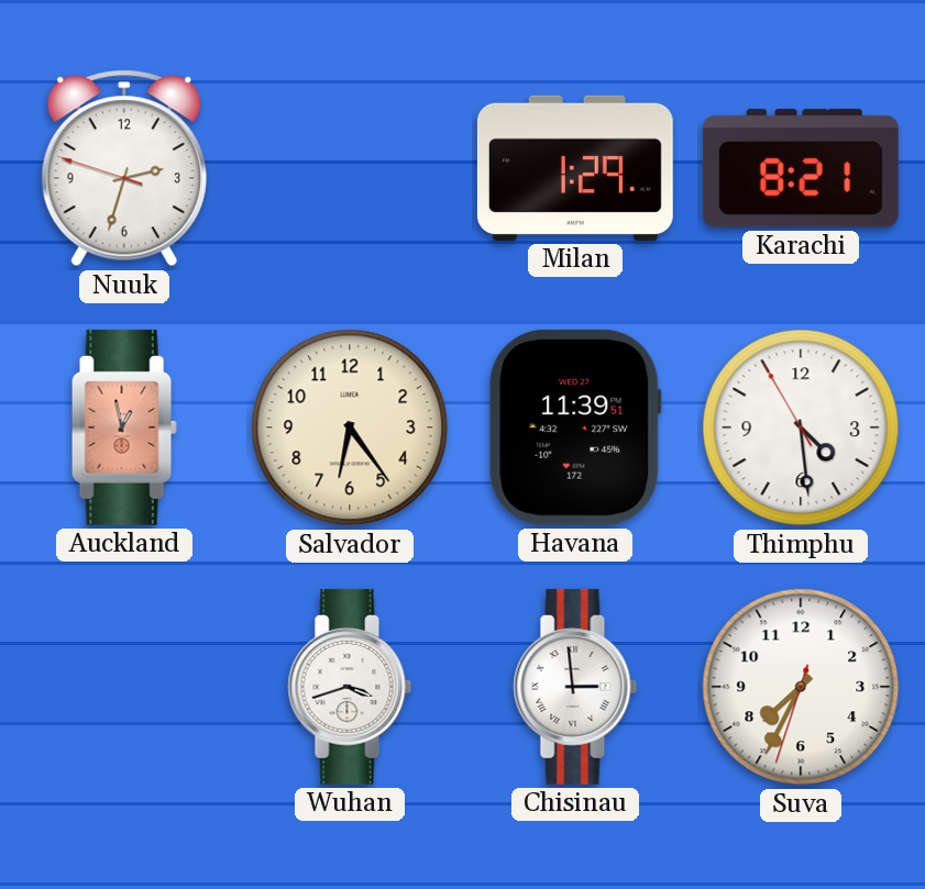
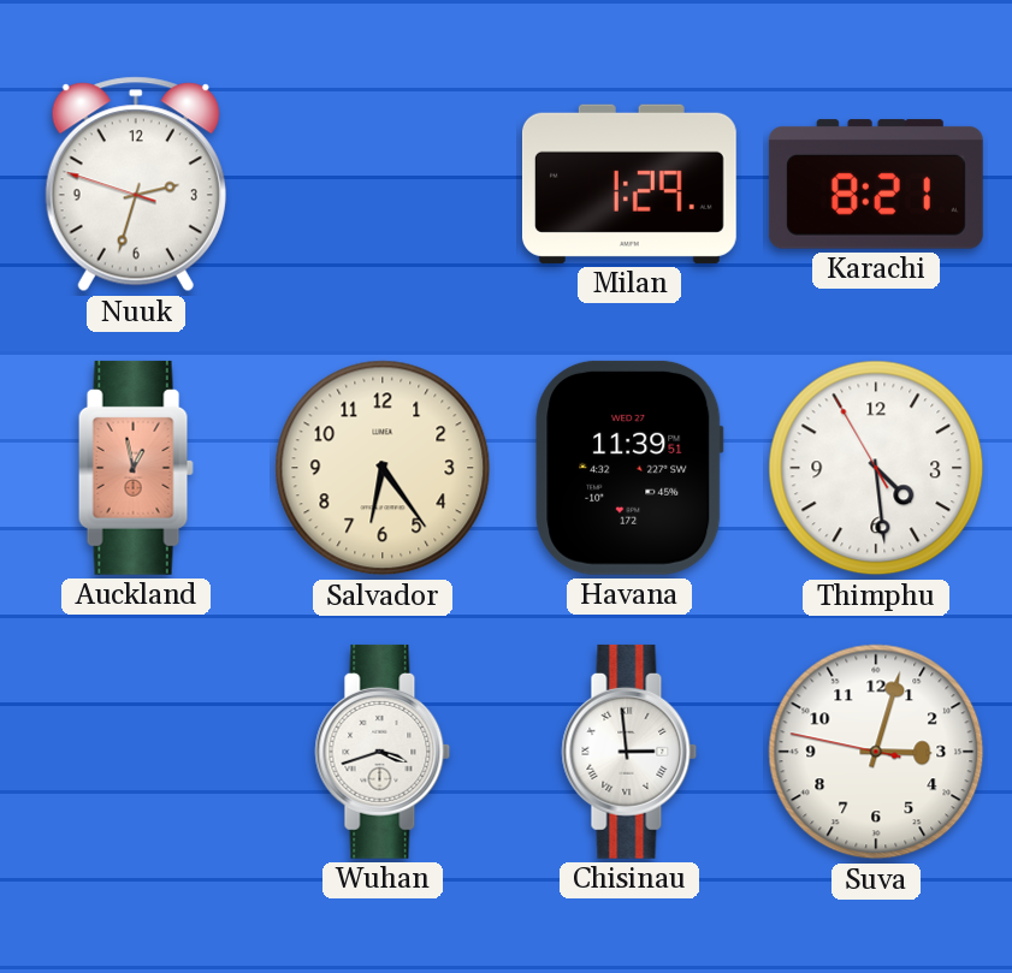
Suva: 7:34 -> 3:02
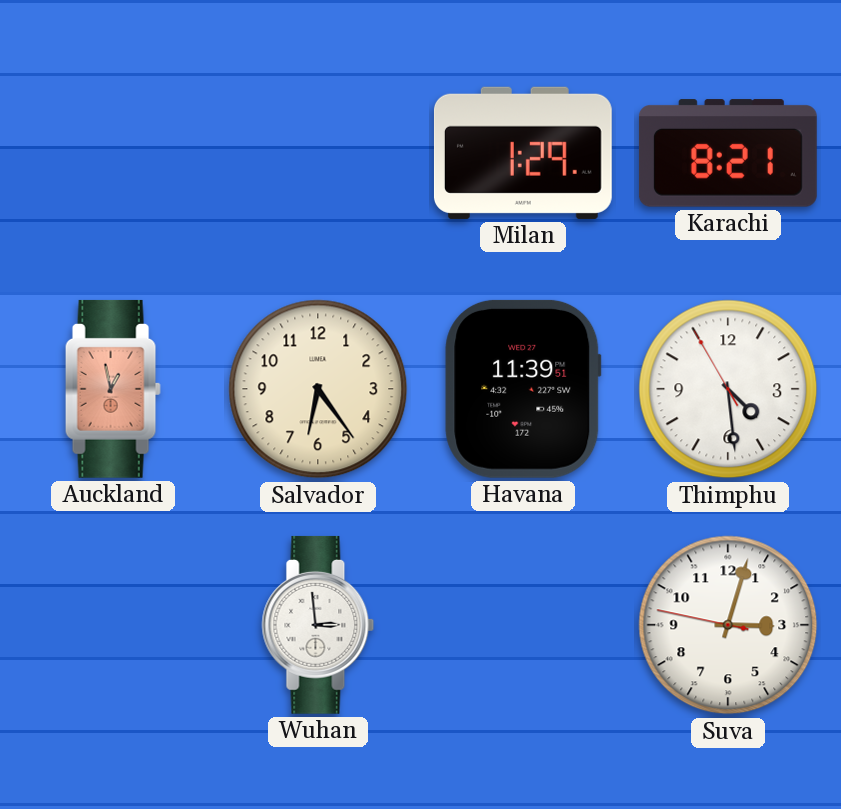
Nuuk: 2:32 -> none
Wuhan: 3:42 -> 2:59
Chisinau: 2:59 -> none
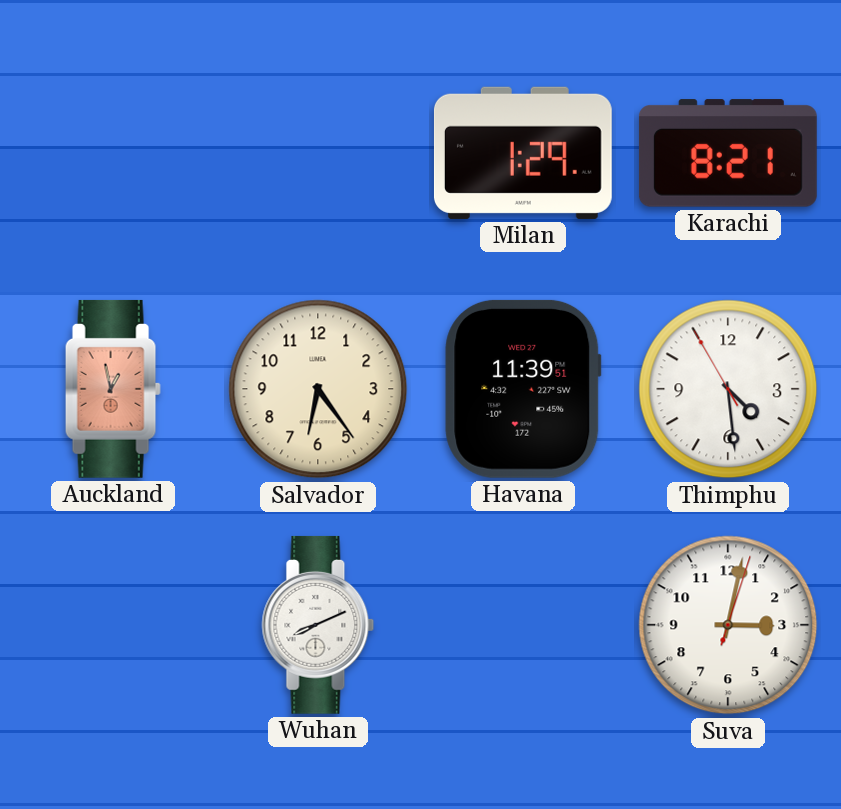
Wuhan: 2:59 -> 8:11
Suva: 3:02:47 -> 3:02:03
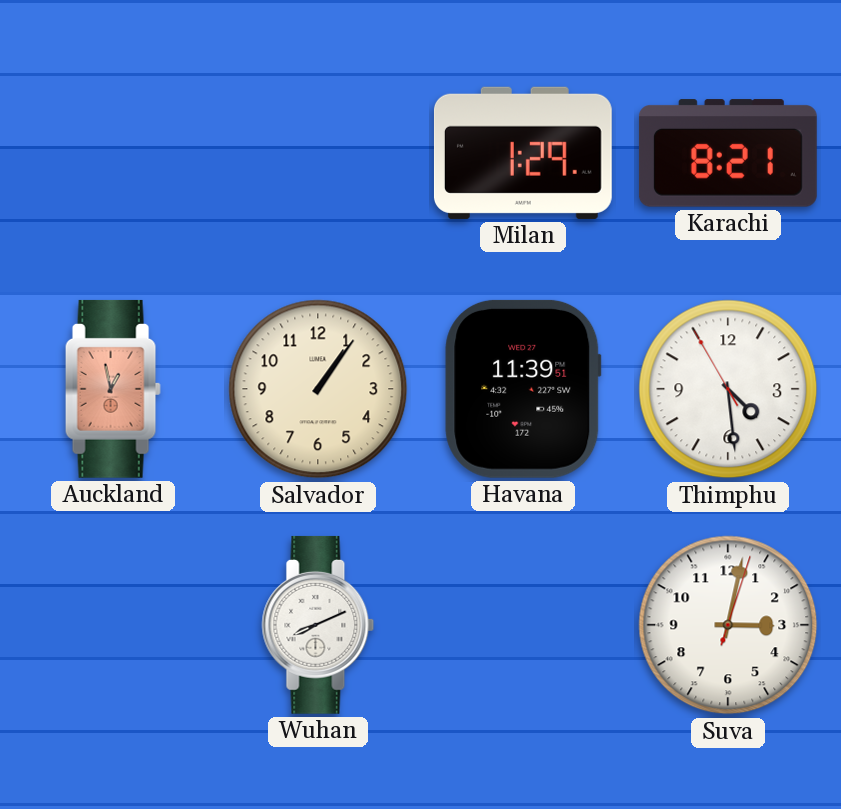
Salvador: 6:24 -> 1:06
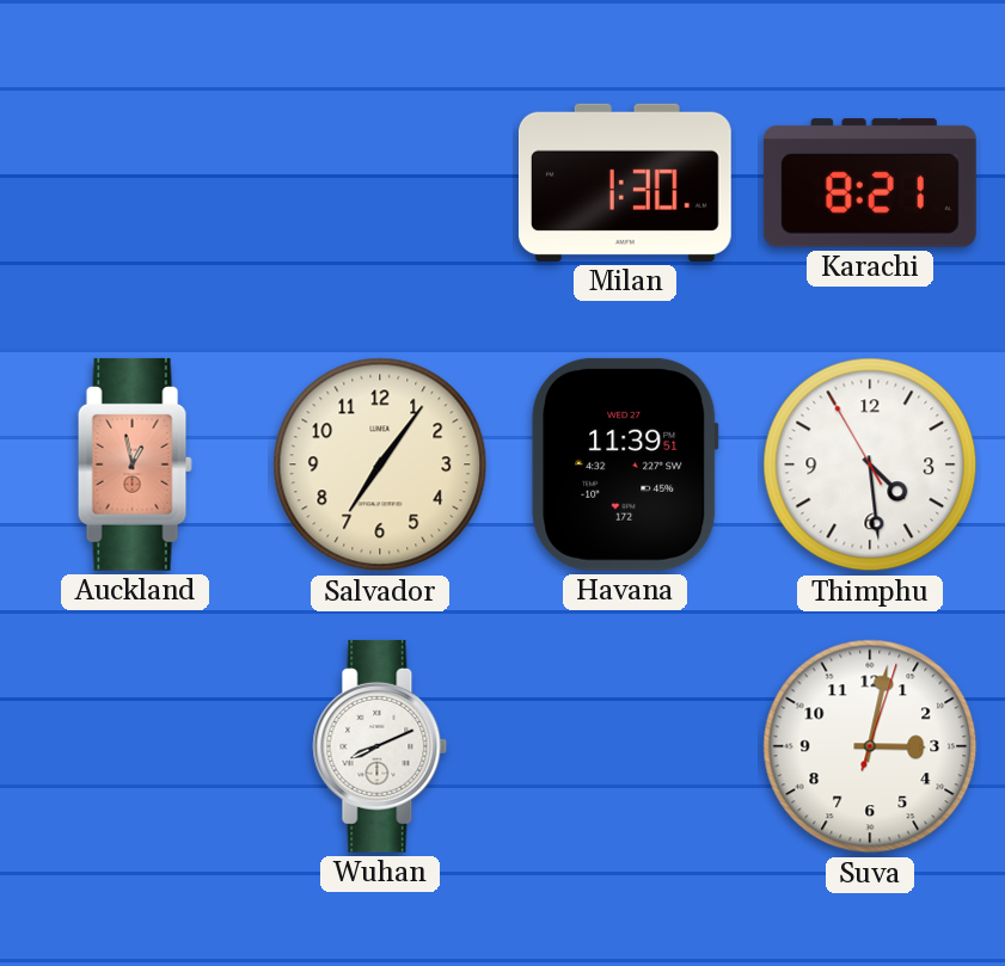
Milan: 1:29 -> 1:30
Salvador: 1:06 -> 7:06
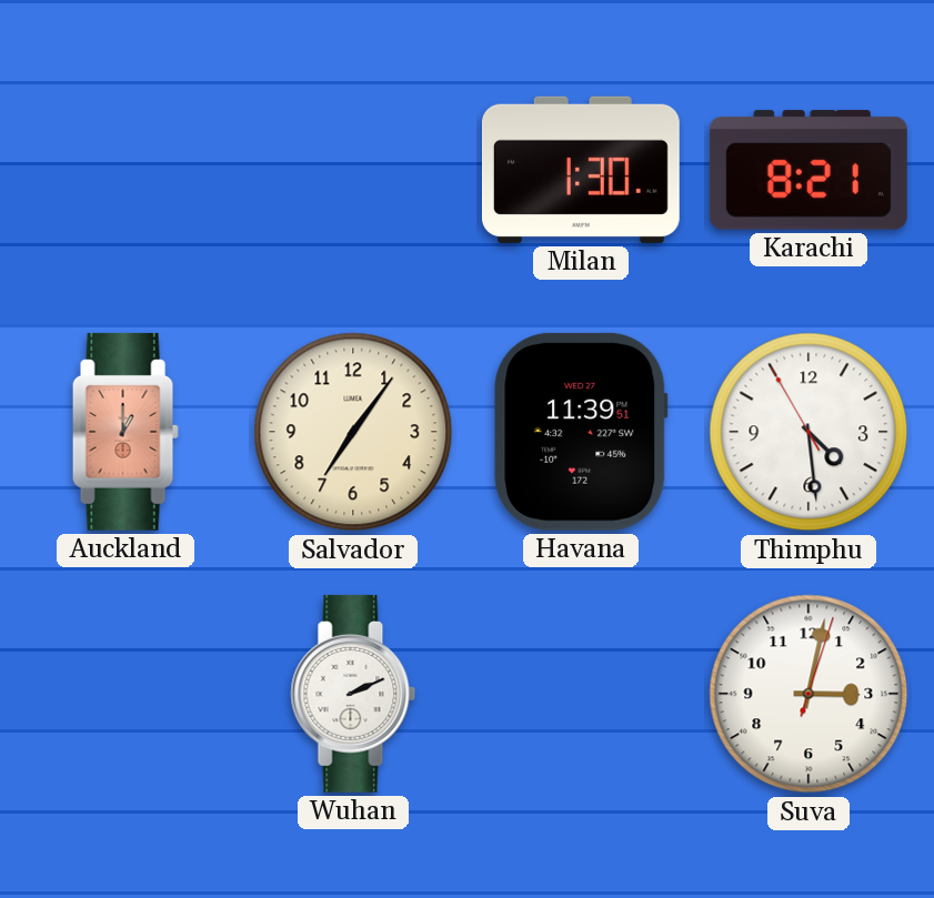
Auckland: 12:58 -> 1:00
Wuhan: 8:11 -> 2:11
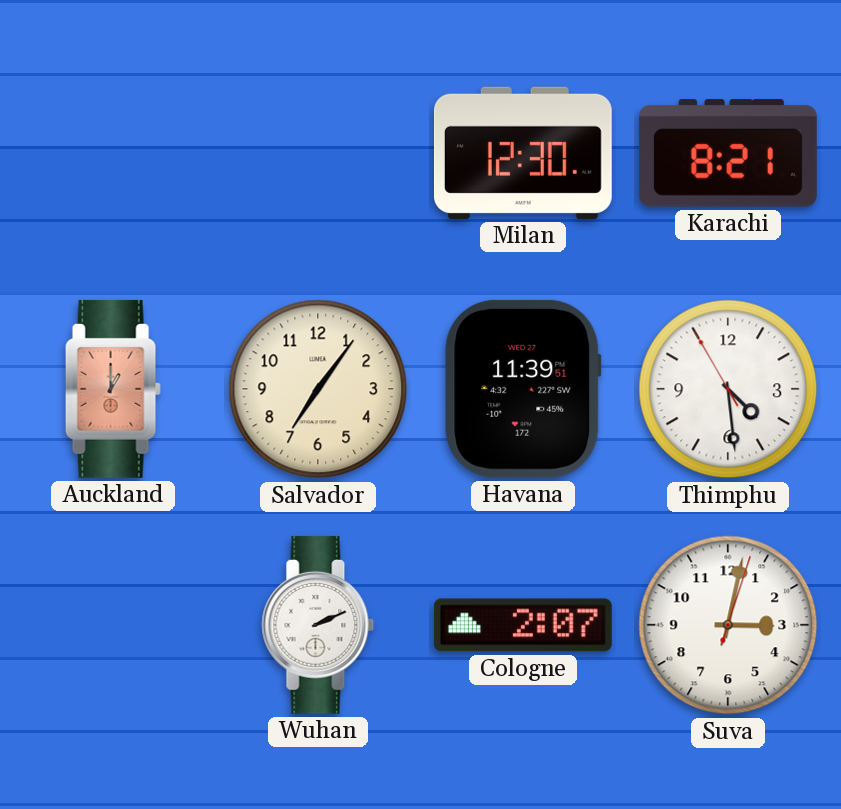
Milan: 1:30 -> 12:30
Cologne: none -> 2:07
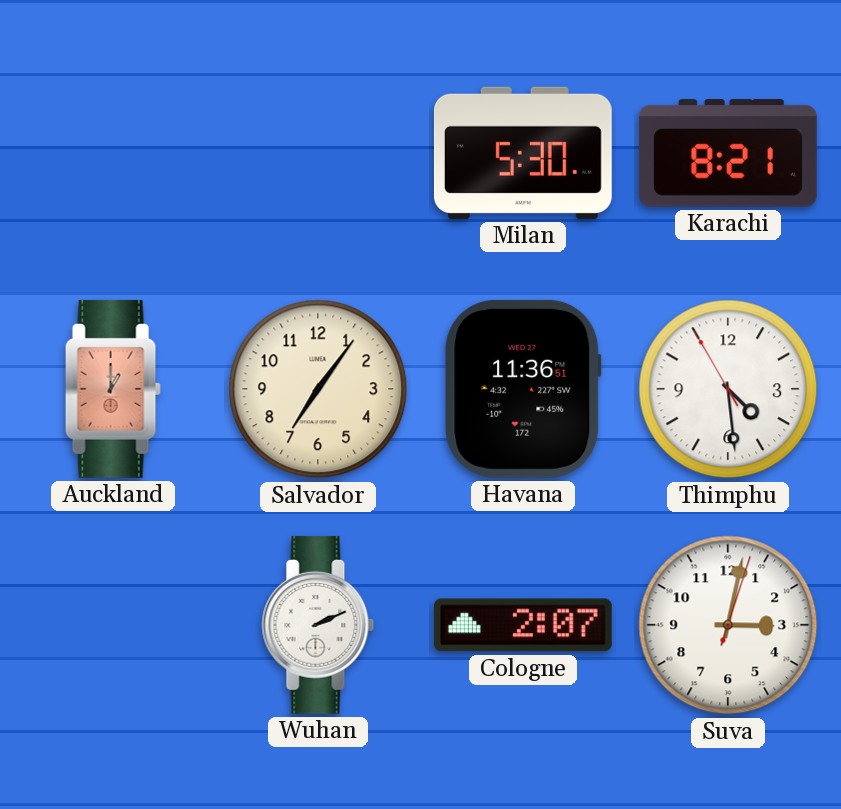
Milan: 12:30 -> 5:30
Havana: 11:39 -> 11:36
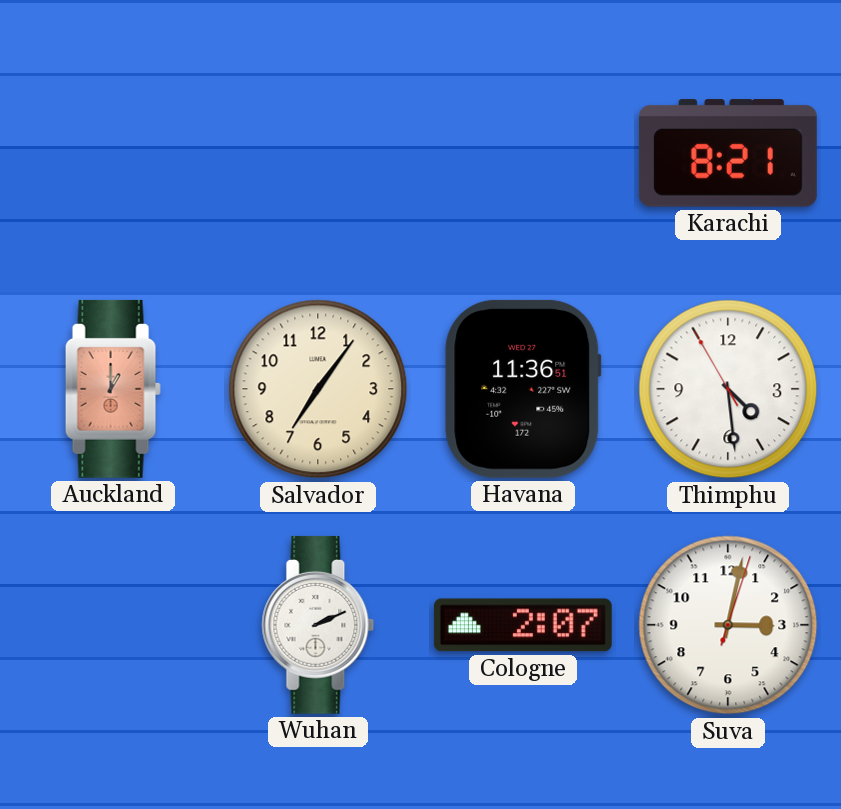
Milan: 5:30 -> none
